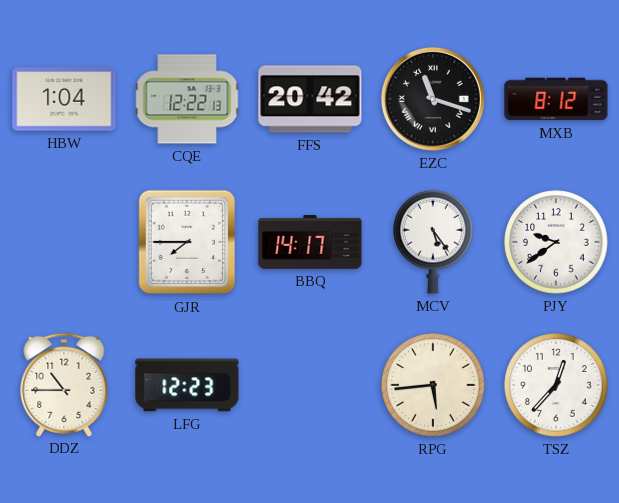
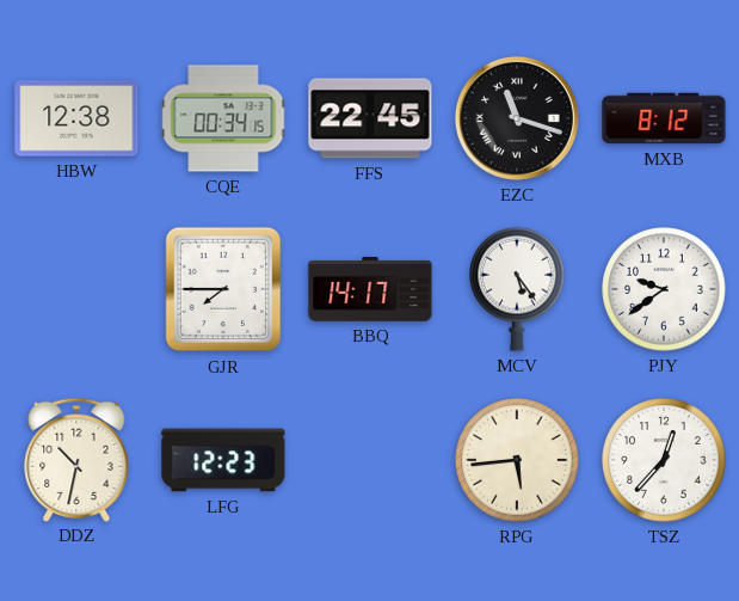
HBW: 1:04 -> 12:38
CQE: 12:22 -> 00:34
FFS: 20:42 -> 22:45
DDZ: 10:45 -> 10:32
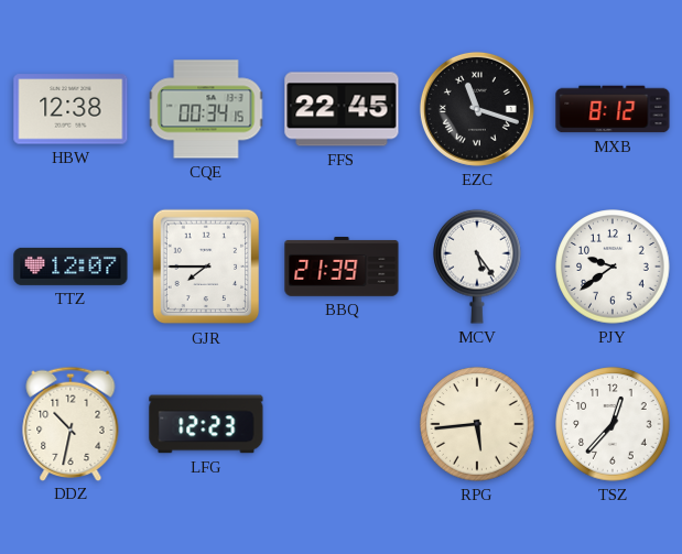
TTZ: none -> 12:07
BBQ: 14:17 -> 21:39
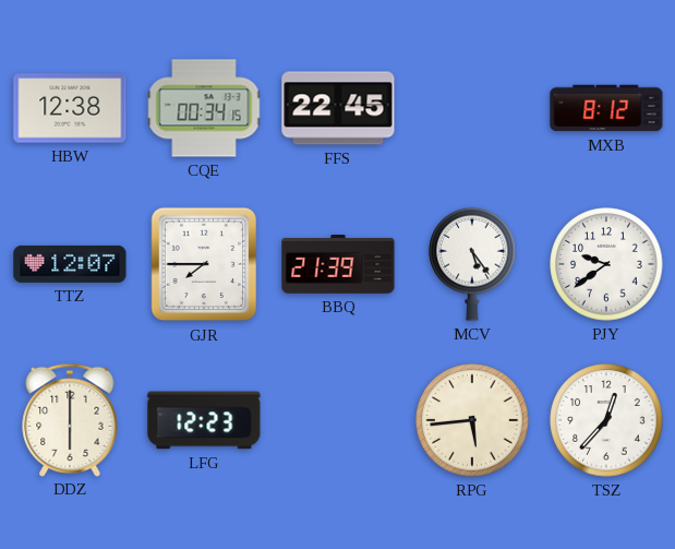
EZC: 11:18 -> none
DDZ: 10:32 -> 6:00
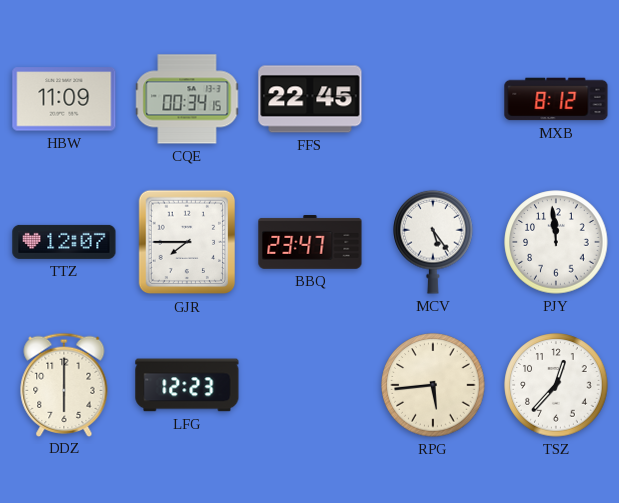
HBW: 12:38 -> 11:09
BBQ: 21:39 -> 23:47
PJY: 9:39 -> 11:59
